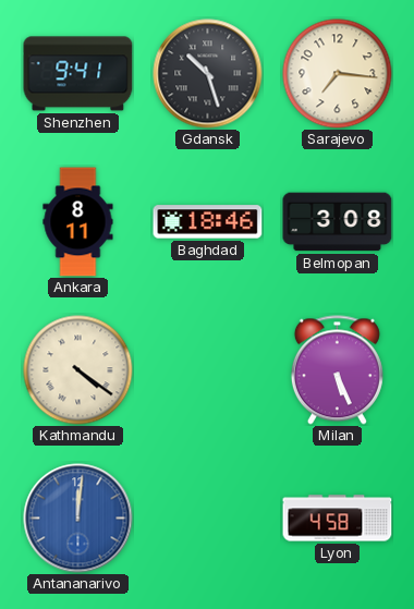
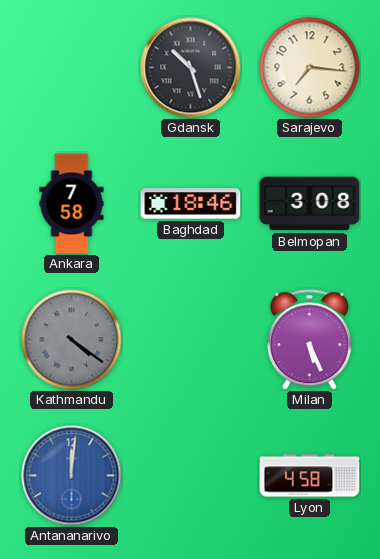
Shenzhen: 9:41 -> none
Ankara: 8:11 -> 7:58
Kathmandu dial: cream -> grey
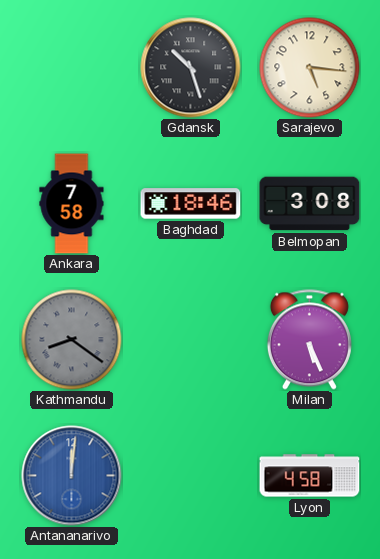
Sarajevo: 7:16 -> 5:16
Kathmandu: 4:21 -> 8:21
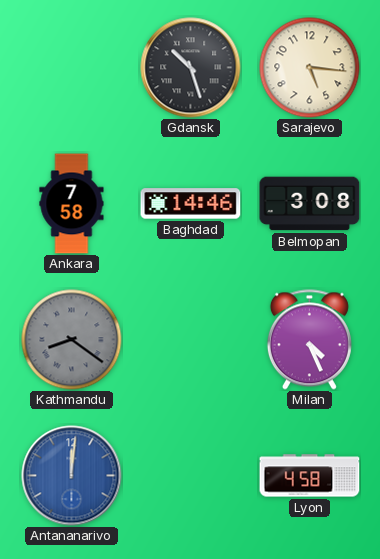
Baghdad: 18:46 -> 14:46
Milan: 5:26 -> 4:26
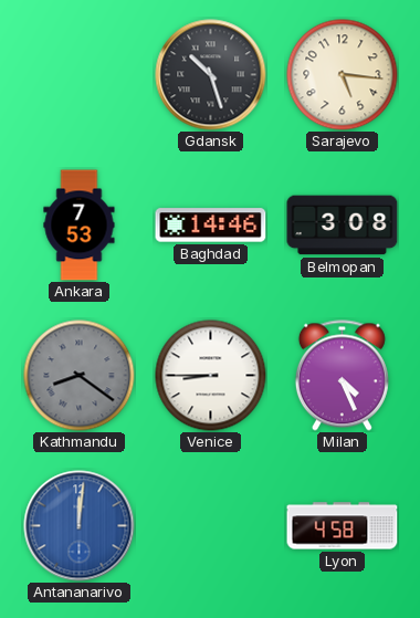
Ankara: 7:58 -> 7:53
Venice: none -> 8:45
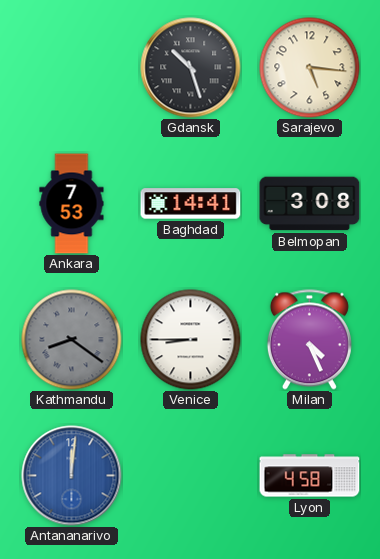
Baghdad: 14:46 -> 14:41
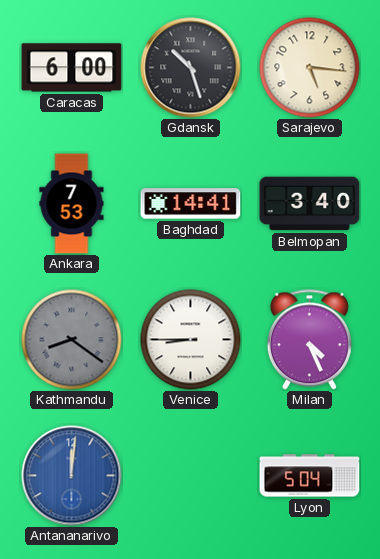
Caracas: none -> 6:00
Belmopan: 3:08 -> 3:40
Lyon: 4:58 -> 5:04
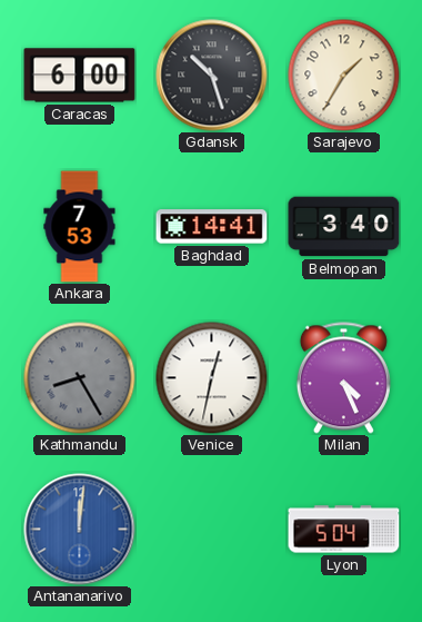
Sarajevo: 5:16 -> 1:35
Kathmandu: 8:21 -> 8:25
Venice: 8:45 -> 12:32
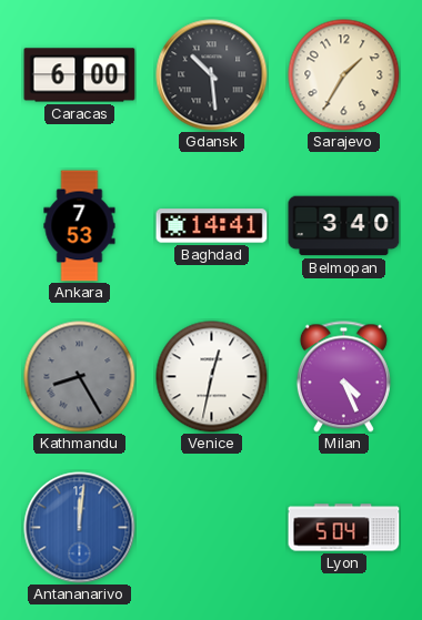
Gdansk: 10:27 -> 10:29
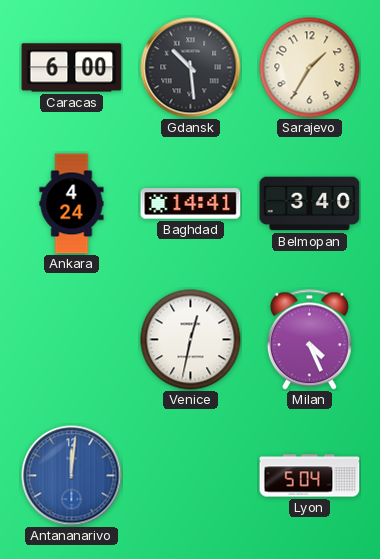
Ankara: 7:53 -> 4:24
Kathmandu: 8:25 -> none
